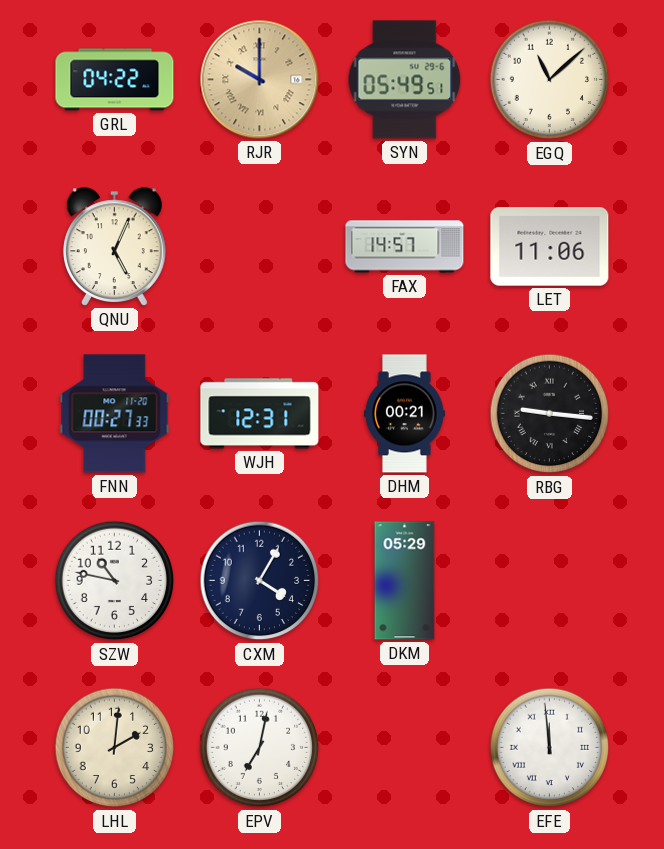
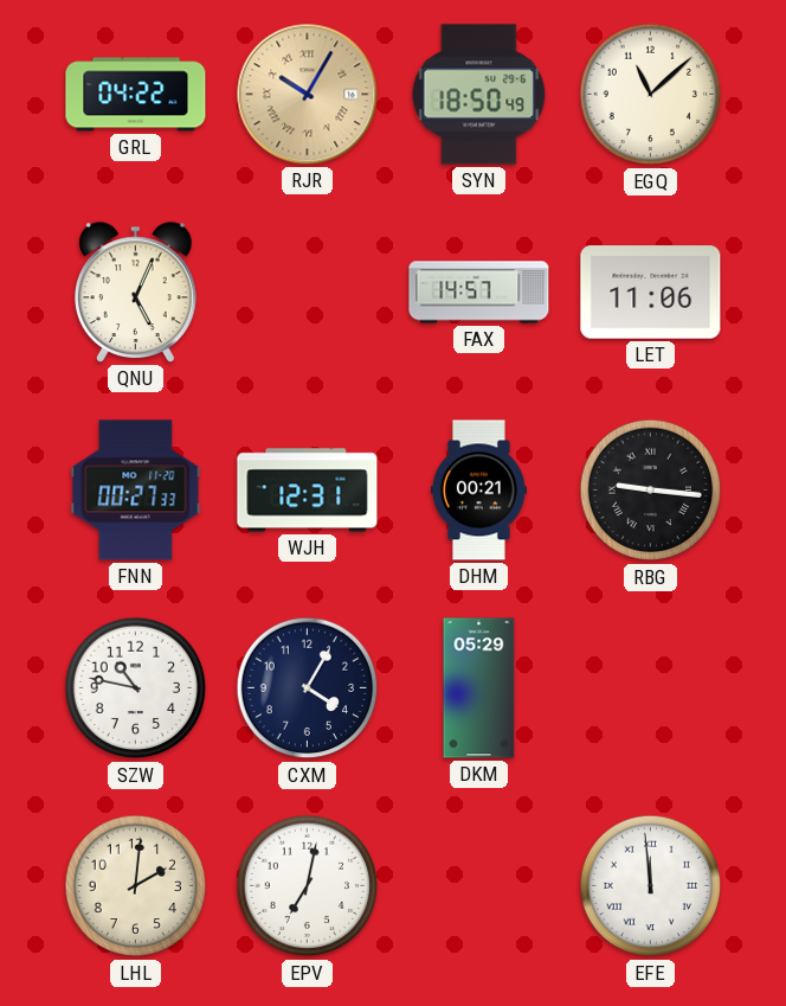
RJR: 10:00 -> 10:05
SYN: 05:49 -> 18:50
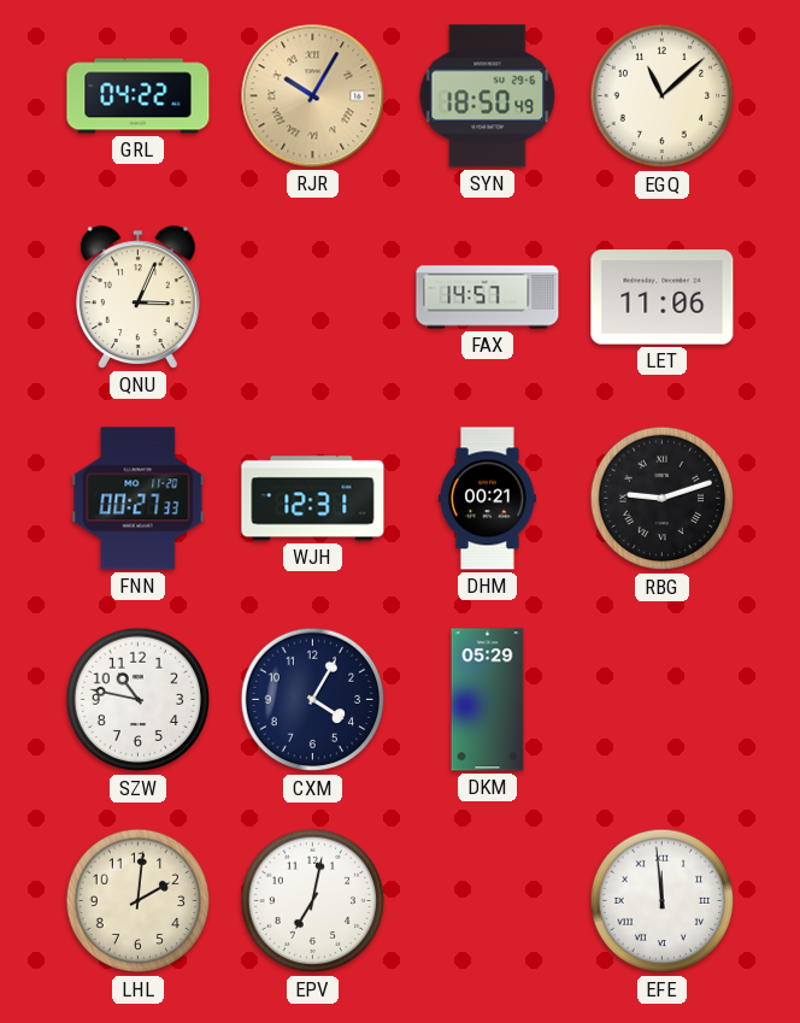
QNU: 5:04 -> 3:04
RBG: 9:16 -> 9:12
